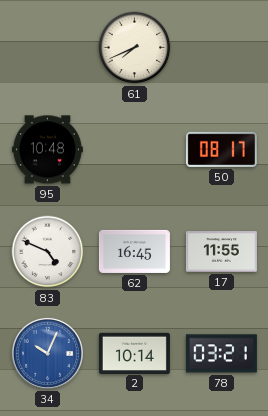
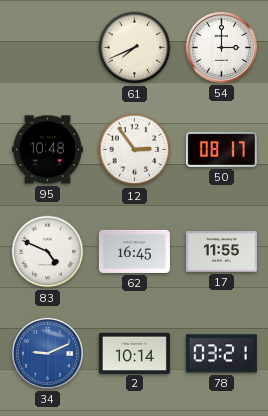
54: none -> 3:00
12: none -> 2:54
34: 10:04 -> 9:11
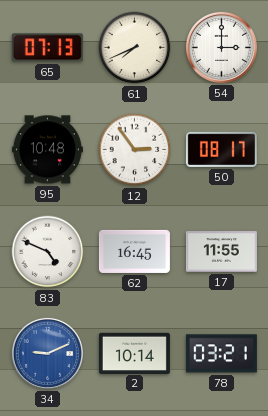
65: none -> 07:13
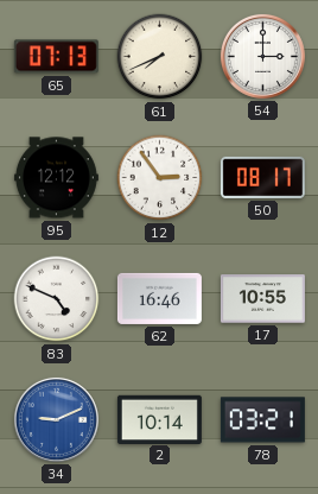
95: 10:48 -> 12:12
62: 16:45 -> 16:46
17: 11:55 -> 10:55
